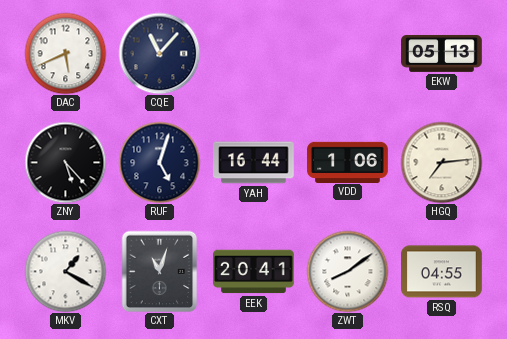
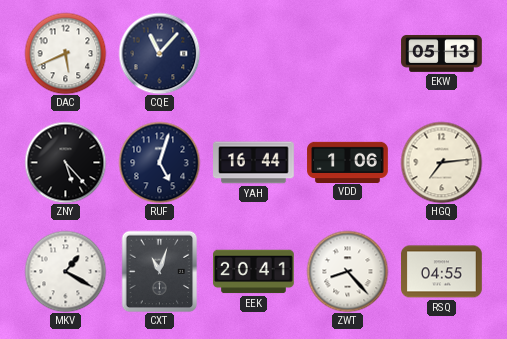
ZWT: 8:09 -> 8:23
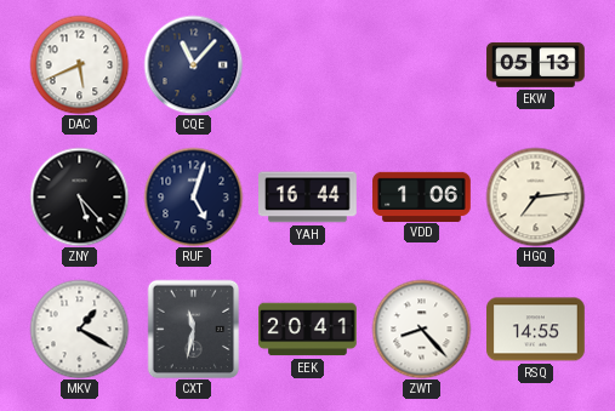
CXT: 11:03 -> 11:32
RSQ: 04:55 -> 14:55
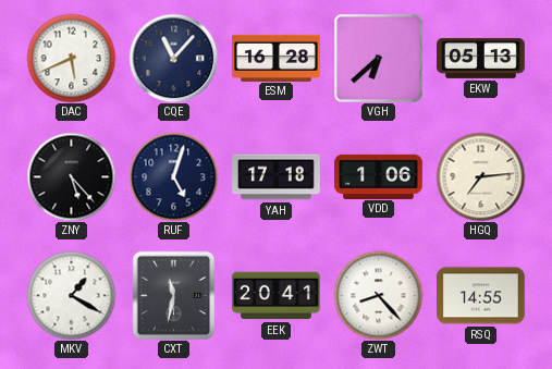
ESM: none -> 16:28
VGH: none -> 6:38
YAH: 16:44 -> 17:18
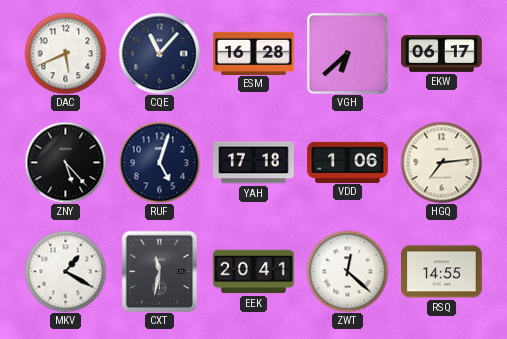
EKW: 05:13 -> 06:17
ZWT: 8:23 -> 12:22
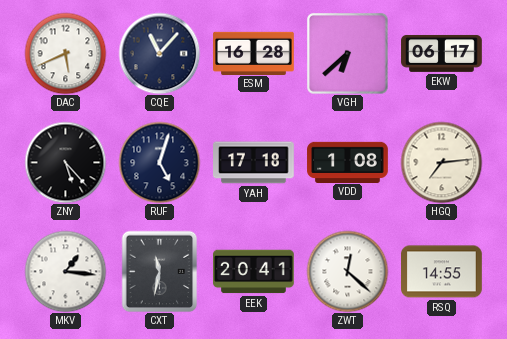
VDD: 1:06 -> 1:08
MKV: 1:20 -> 1:16
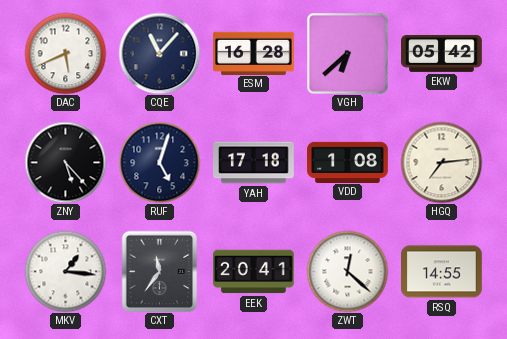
EKW: 06:17 -> 05:42
CXT: 11:32 -> 11:36
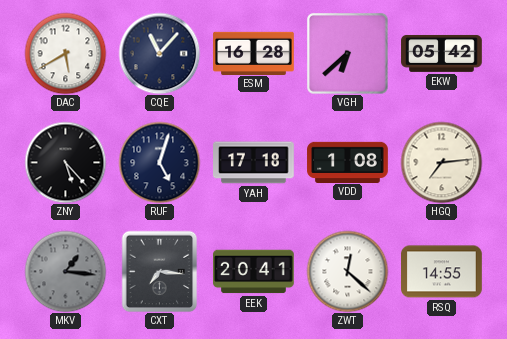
DAC: 5:41 -> 5:40
MKV dial: white -> grey
CXT: 11:36 -> 7:16
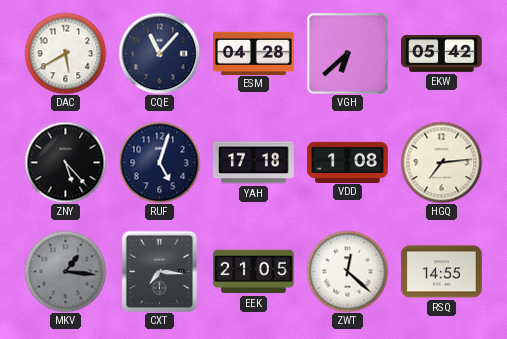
ESM: 16:28 -> 04:28
EEK: 20:41 -> 21:05
